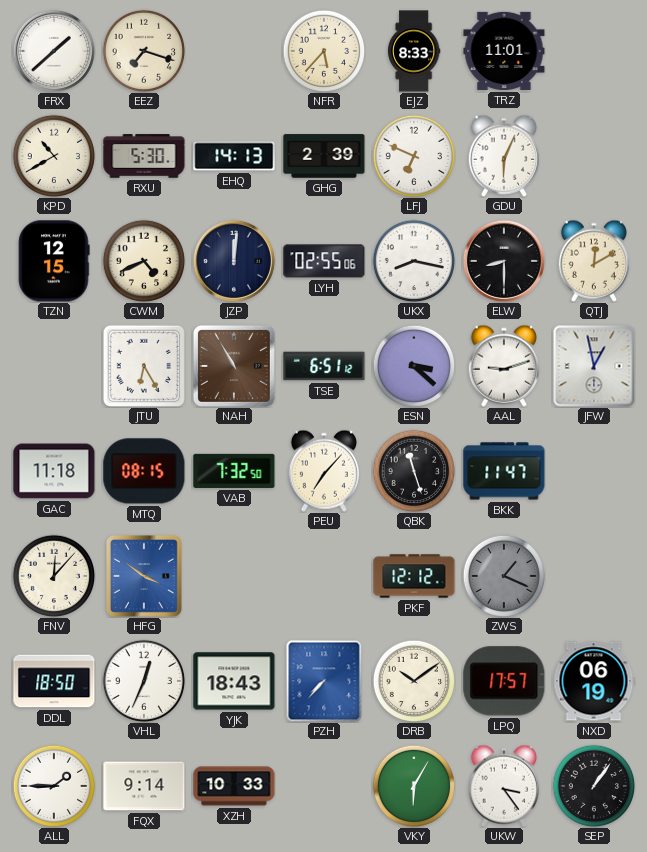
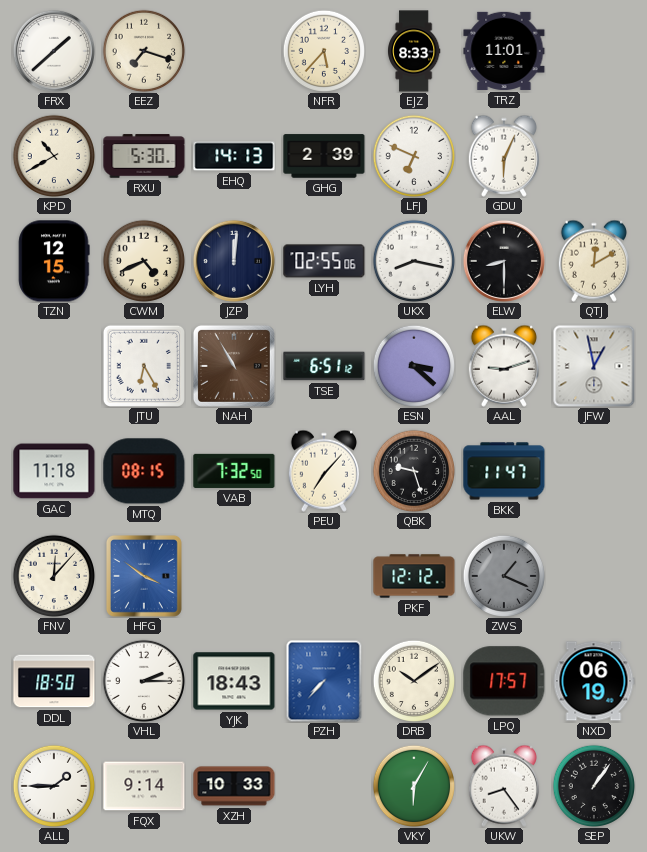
QBK: 11:27 -> 9:27
VHL: 12:34 -> 2:15
UKW: 3:24 -> 8:24
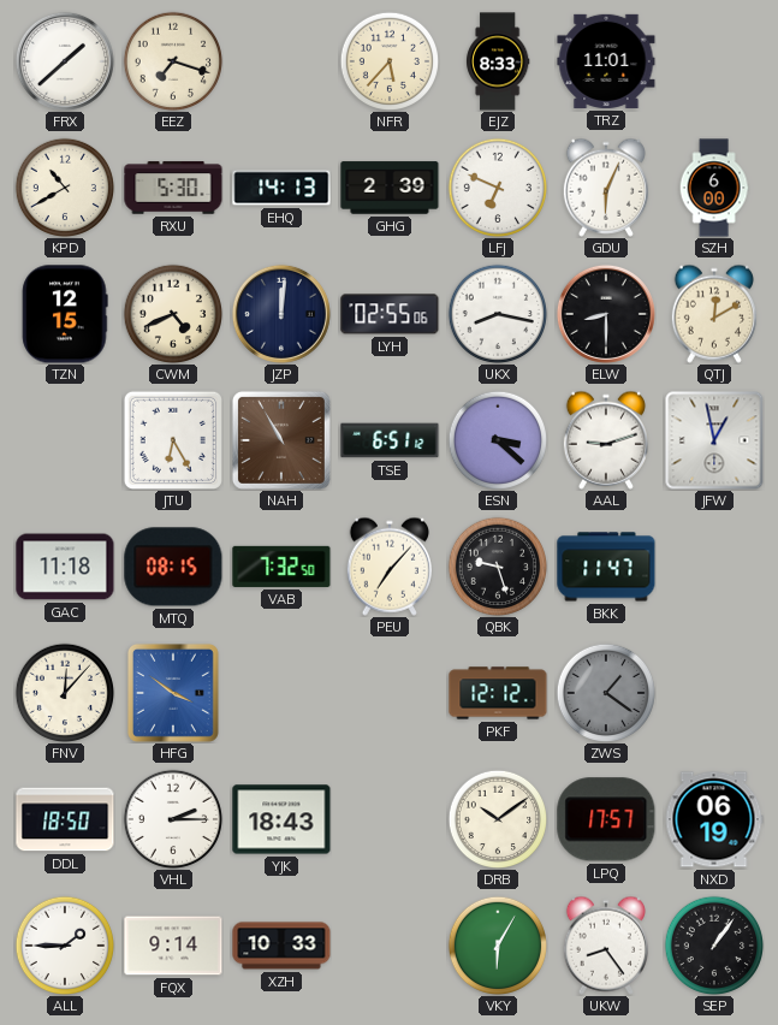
SZH: none -> 6:00
ZWS: 1:19 -> 1:21
PZH: 7:37 -> none
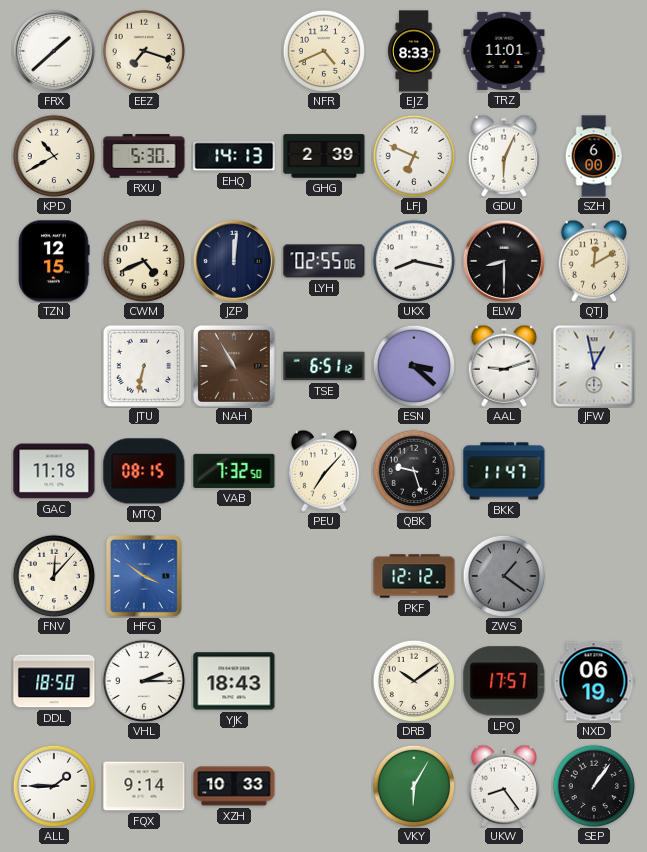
NFR: 5:37 -> 4:41
JTU: 6:25 -> 6:32
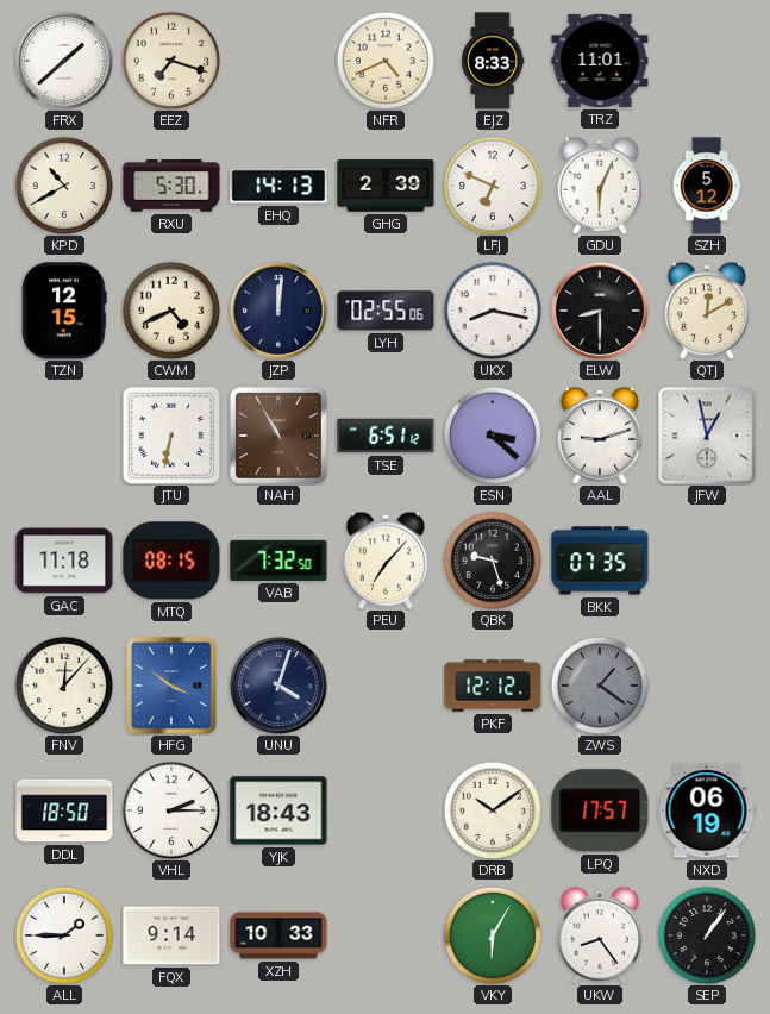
SZH: 6:00 -> 5:12
BKK: 11:47 -> 07:35
UNU: none -> 4:03
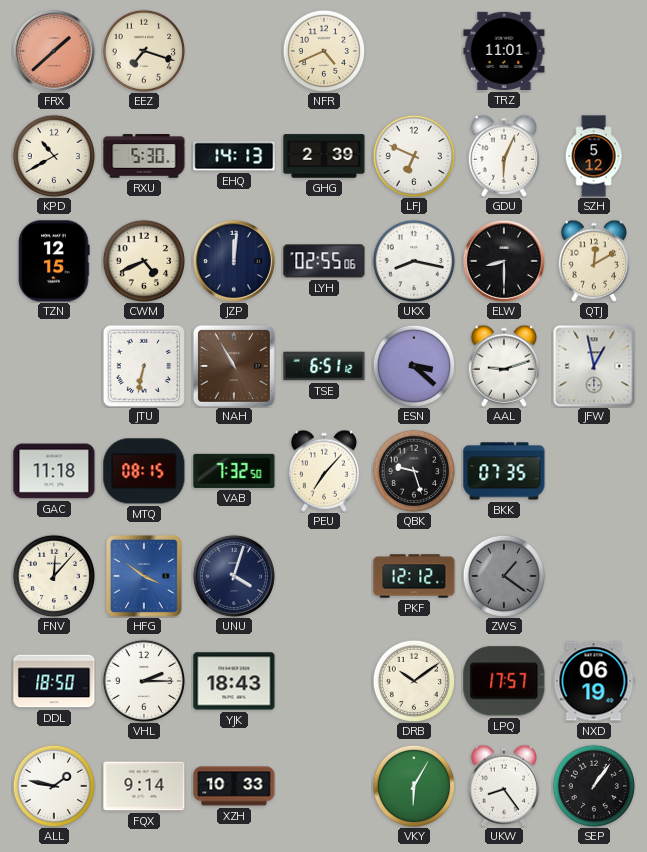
FRX dial: white -> salmon
EJZ: 8:33 -> none
ALL: 1:45 -> 1:47
